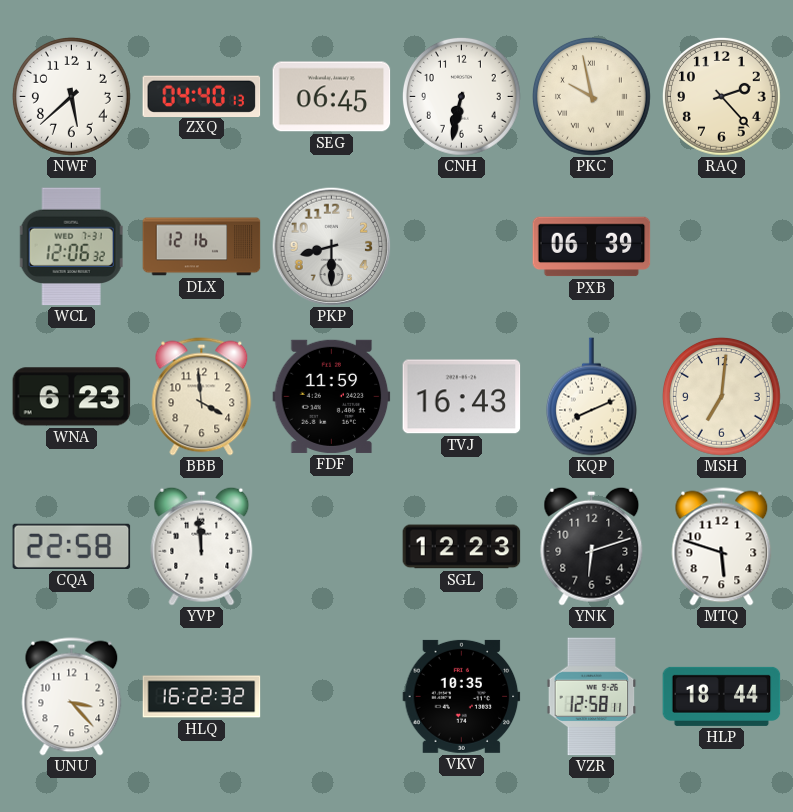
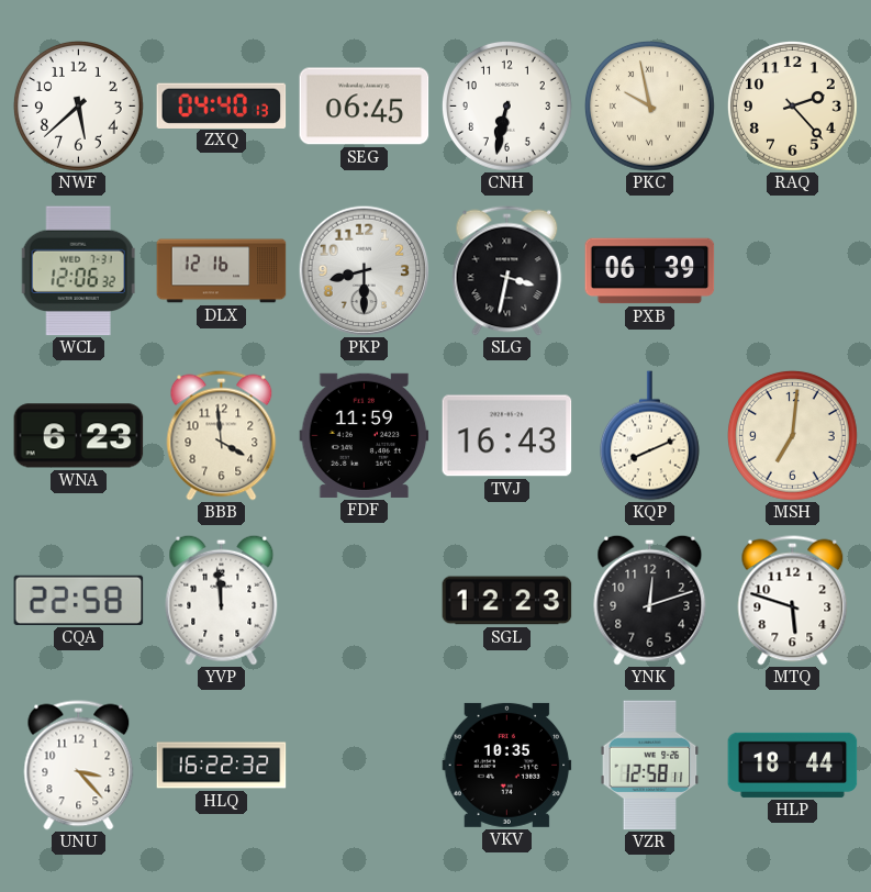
SLG: none -> 3:32
YNK: 6:12 -> 12:12
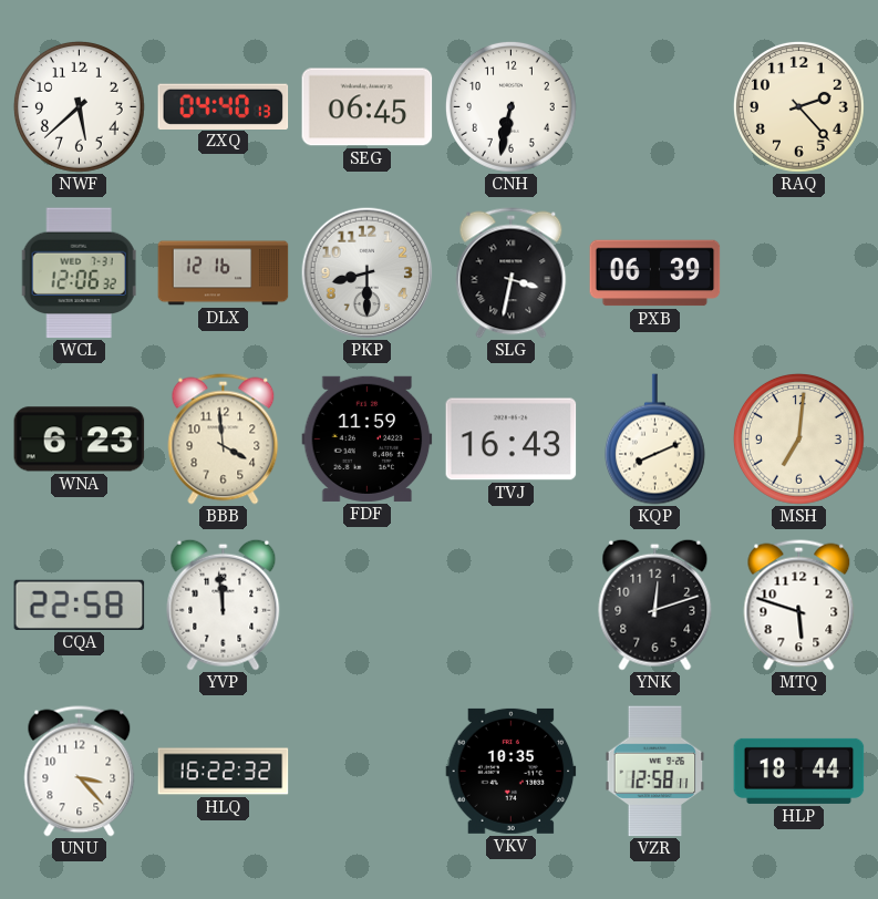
PKC: 9:58 -> none
SGL: 12:23 -> none
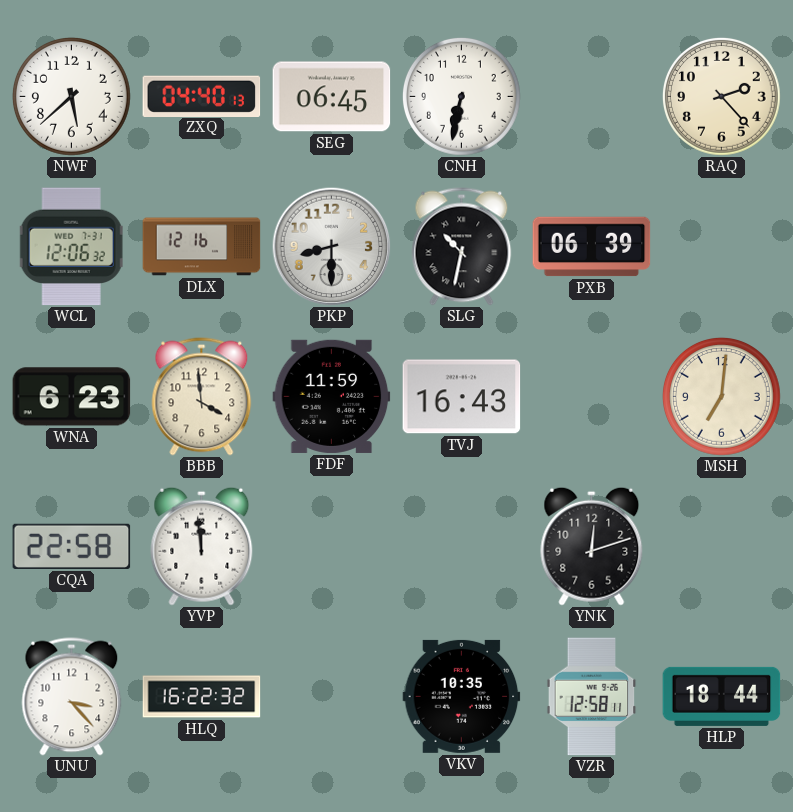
SLG: 3:32 -> 10:32
KQP: 8:11 -> none
MTQ: 5:48 -> none
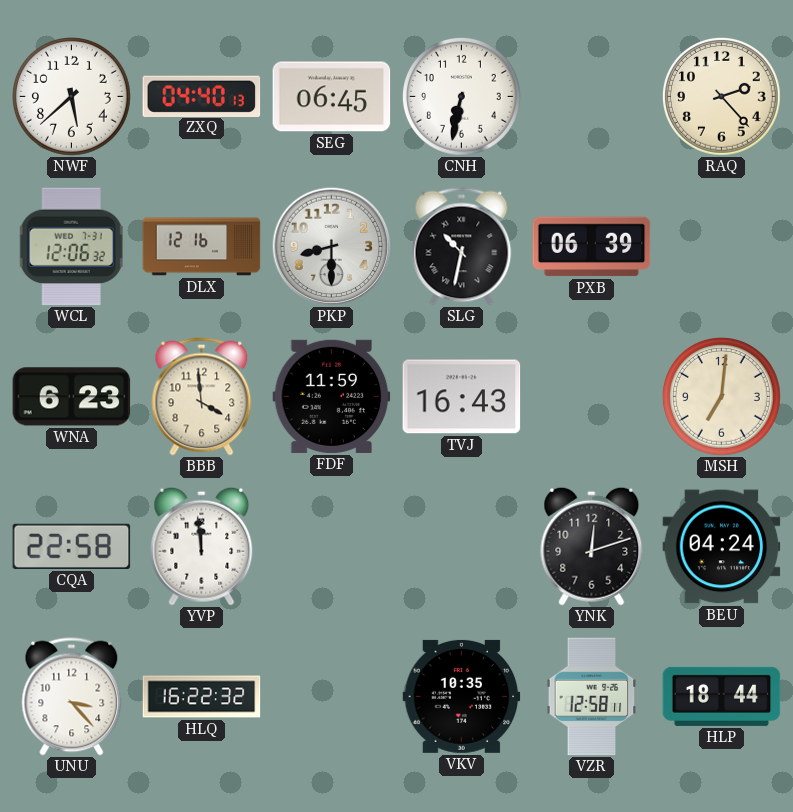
BEU: none -> 04:24
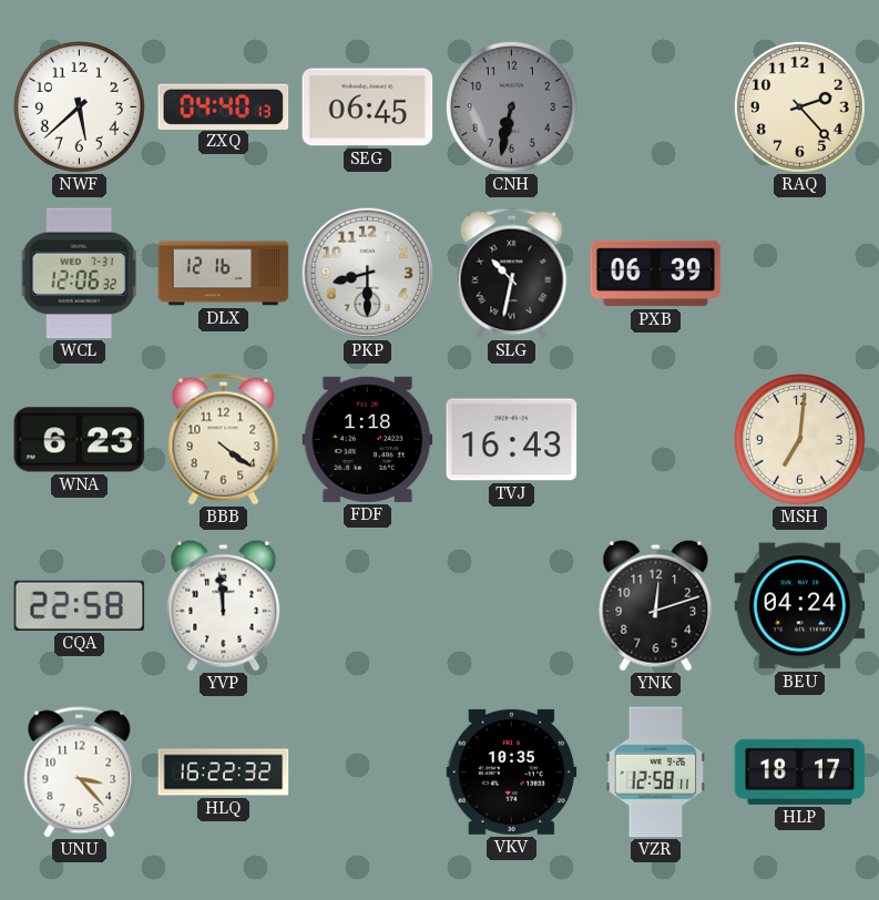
CNH dial: white -> grey
BBB: 3:59 -> 4:21
FDF: 11:59 -> 1:18
HLP: 18:44 -> 18:17
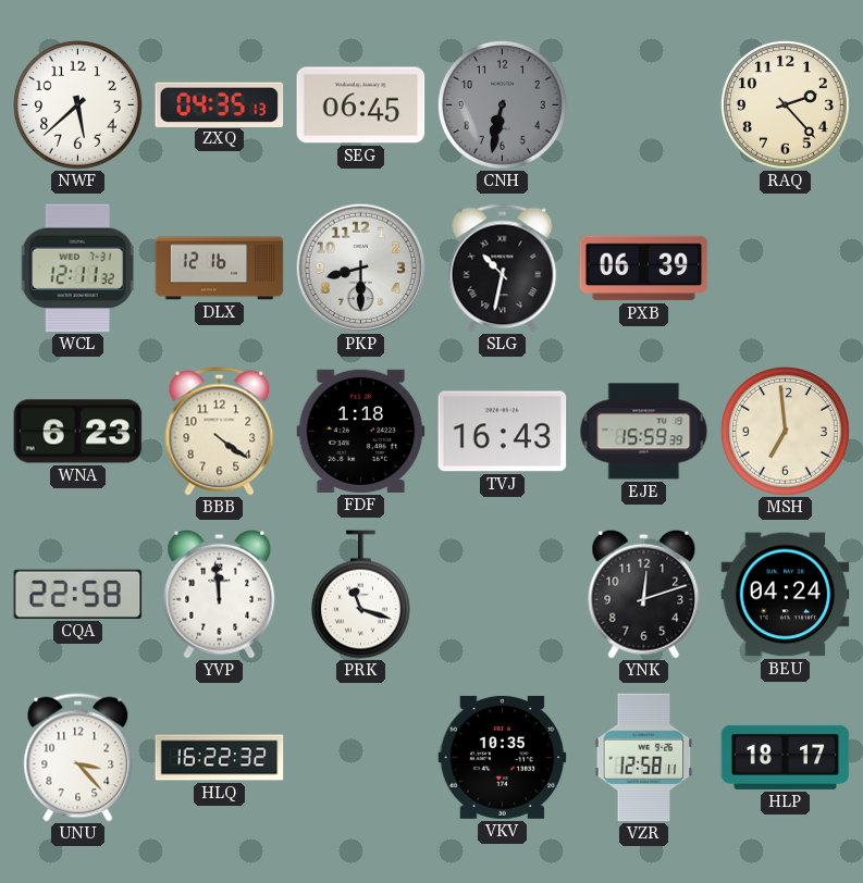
ZXQ: 04:40 -> 04:35
WCL: 12:06 -> 12:11
EJE: none -> 15:59
MSH: 7:01 -> 6:59
PRK: none -> 11:18
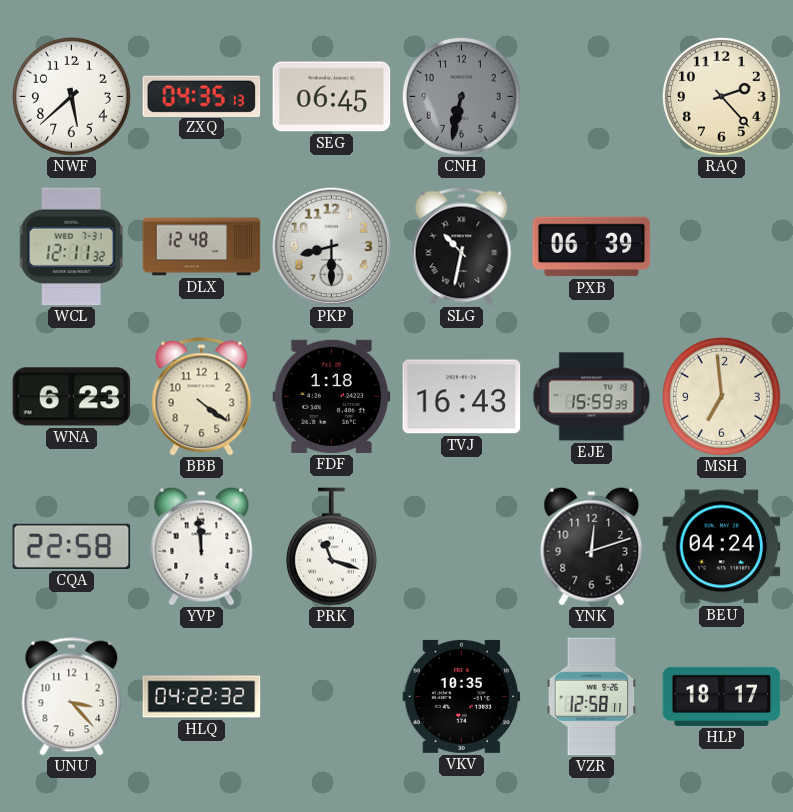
DLX: 12:16 -> 12:48
HLQ: 16:22 -> 04:22
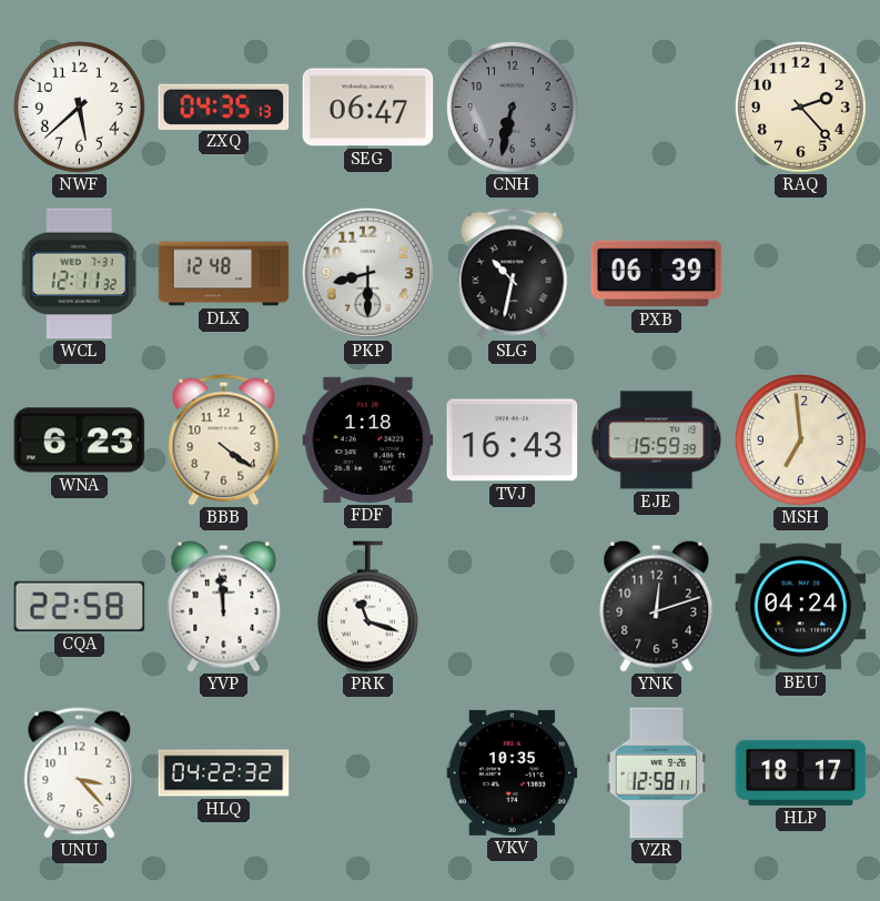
SEG: 06:45 -> 06:47
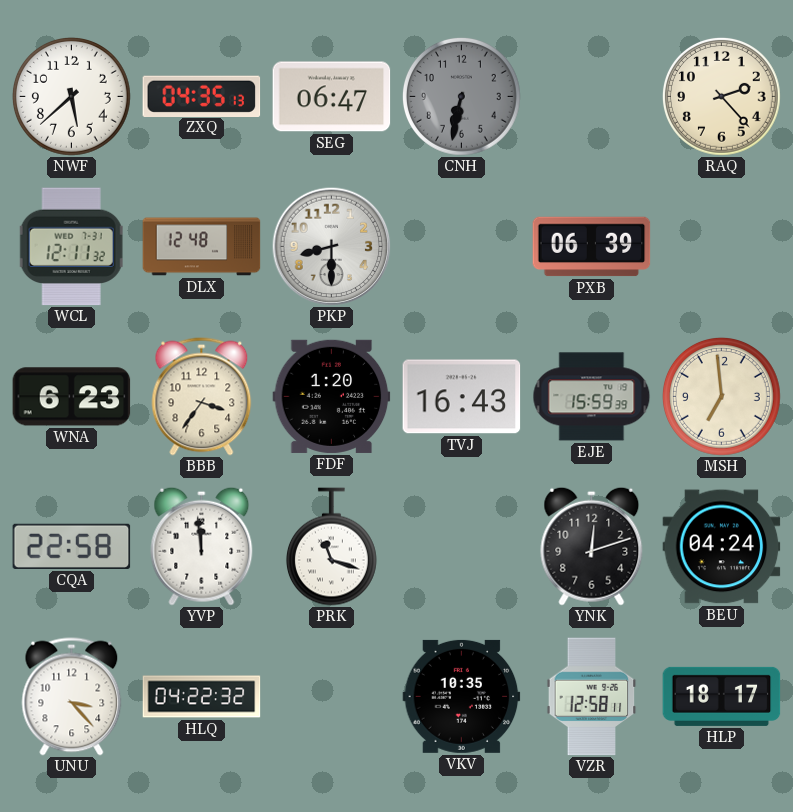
SLG: 10:32 -> none
BBB: 4:21 -> 3:36
FDF: 1:18 -> 1:20
